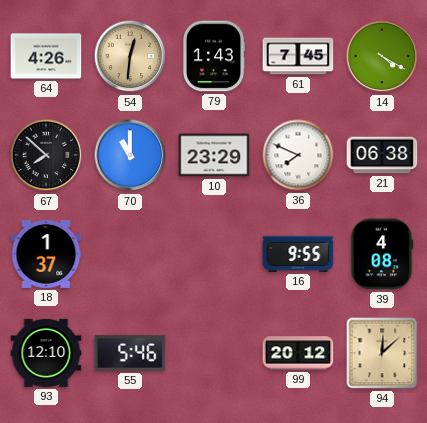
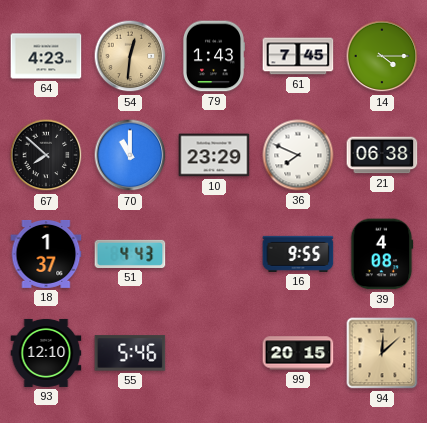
64: 4:26 -> 4:23
14: 4:20 -> 4:15
51: none -> 4:43
99: 20:12 -> 20:15
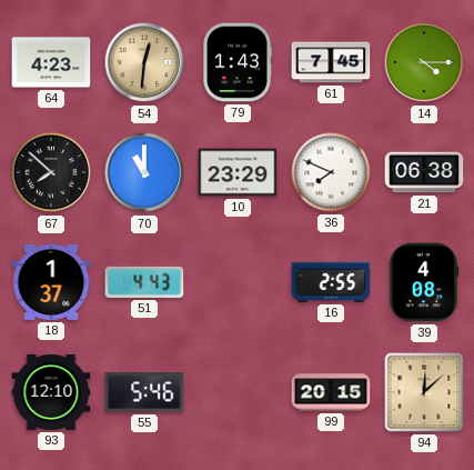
16: 9:55 -> 2:55
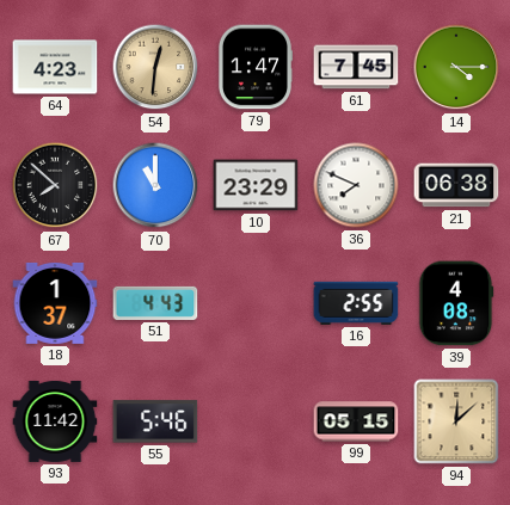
79: 1:43 -> 1:47
93: 12:10 -> 11:42
99: 20:15 -> 05:15
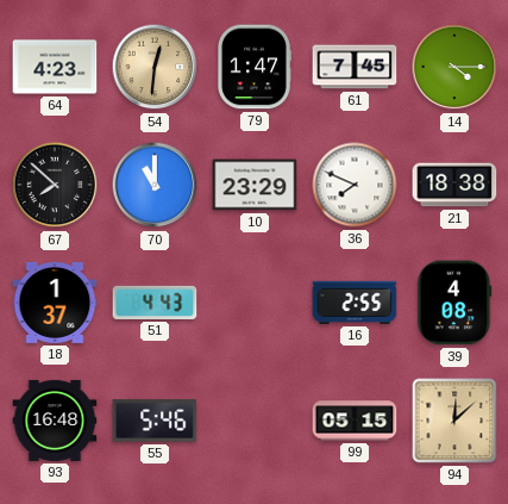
21: 06:38 -> 18:38
93: 11:42 -> 16:48
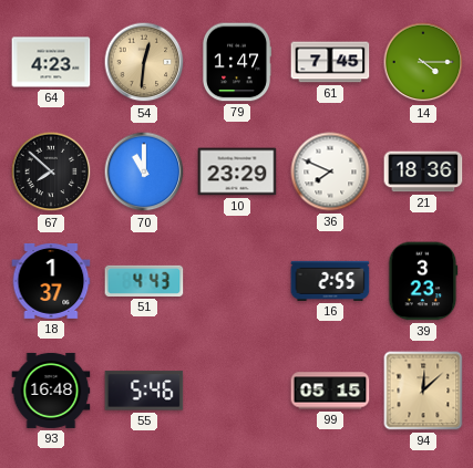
21: 18:38 -> 18:36
39: 4:08 -> 3:23
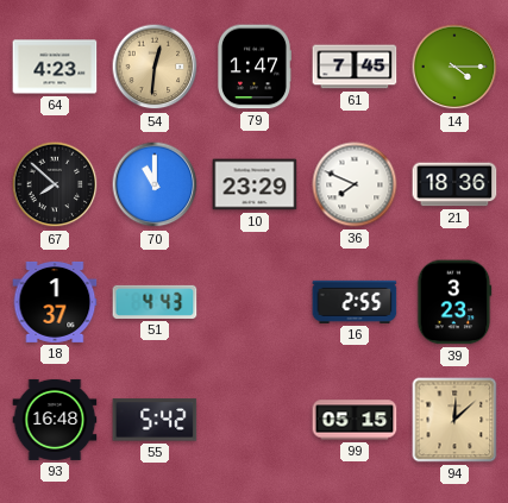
55: 5:46 -> 5:42
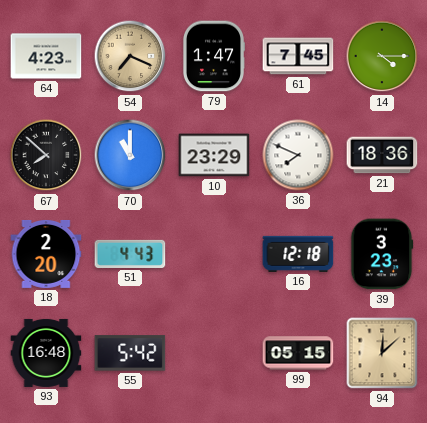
54: 12:31 -> 7:19
18: 1:37 -> 2:20
16: 2:55 -> 12:18
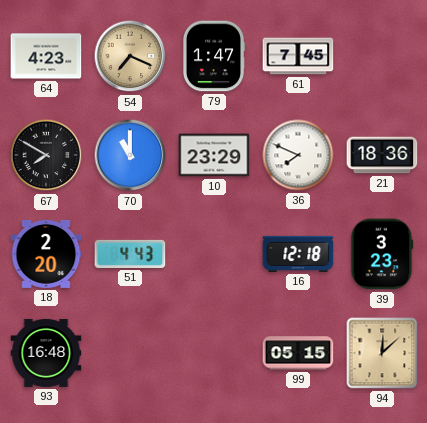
14: 4:15 -> none
67: 7:52 -> 7:50
55: 5:42 -> none
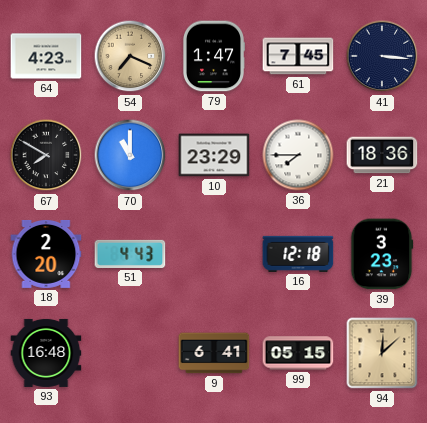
41: none -> 3:16
36: 7:49 -> 7:45
9: none -> 6:41
